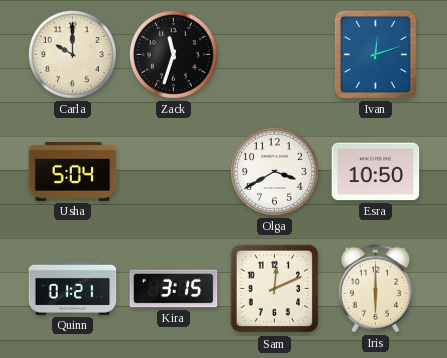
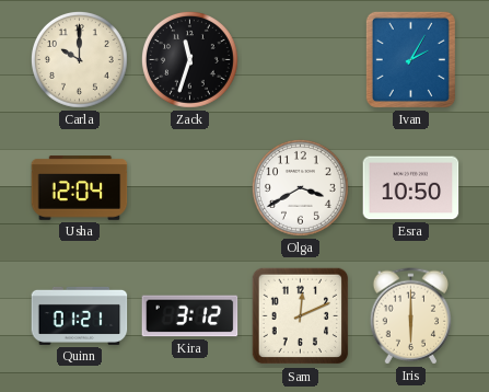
Ivan: 12:12 -> 2:05
Usha: 5:04 -> 12:04
Kira: 3:15 -> 3:12
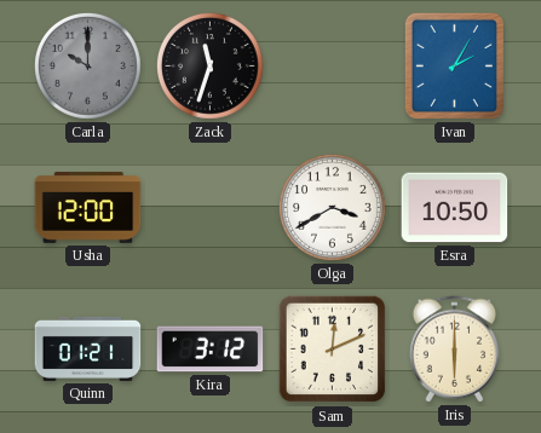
Carla dial: cream -> grey
Usha: 12:04 -> 12:00
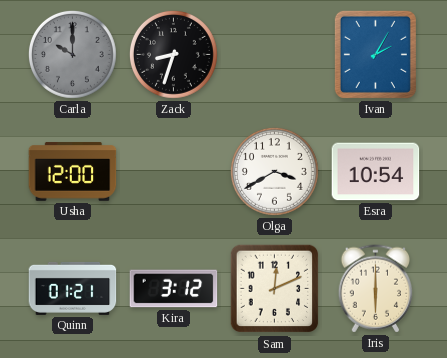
Zack: 11:33 -> 8:33
Esra: 10:50 -> 10:54
